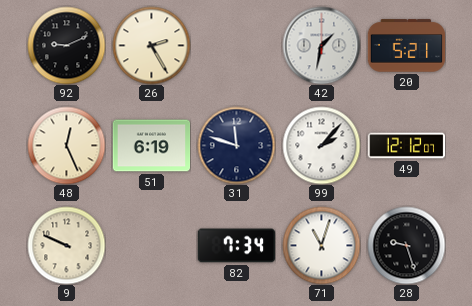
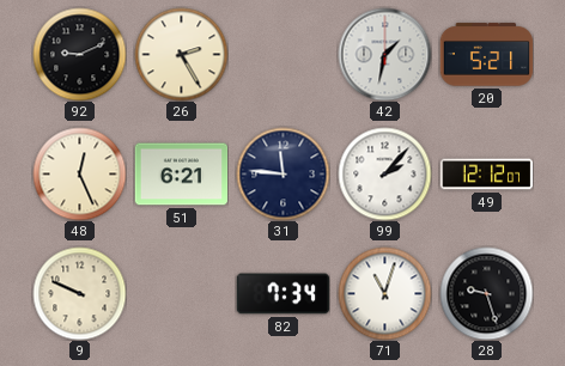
51: 6:19 -> 6:21
31: 11:48 -> 11:46
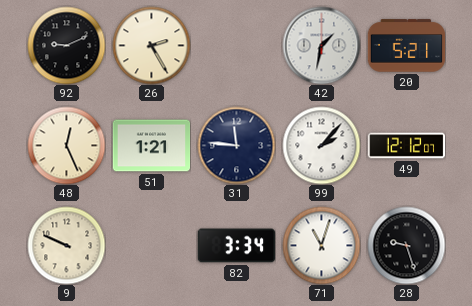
51: 6:21 -> 1:21
82: 7:34 -> 3:34
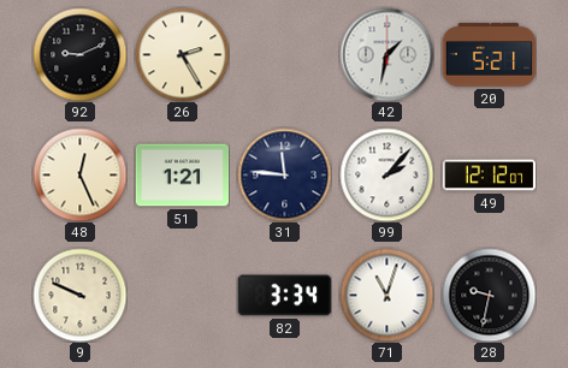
28: 9:27 -> 9:32
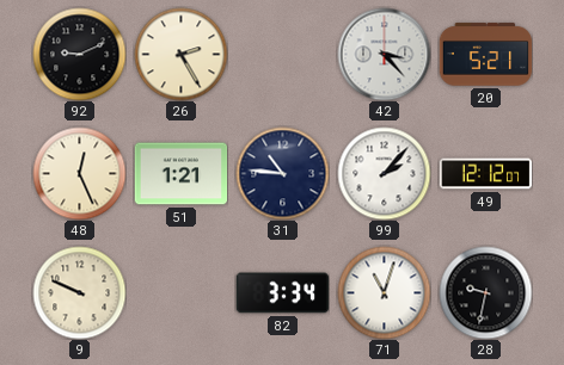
42: 1:32 -> 3:23
31: 11:46 -> 10:46
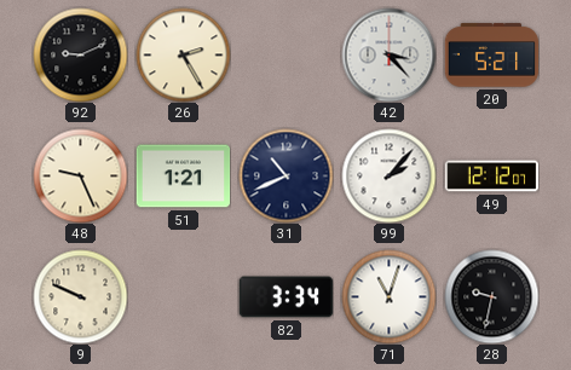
48: 12:26 -> 9:26
31: 10:46 -> 10:41
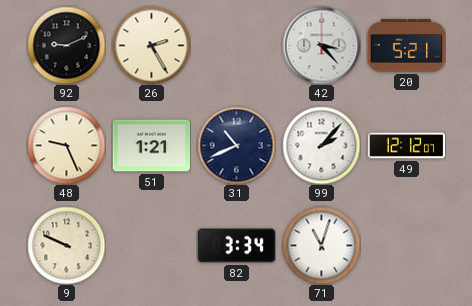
28: 9:32 -> none
